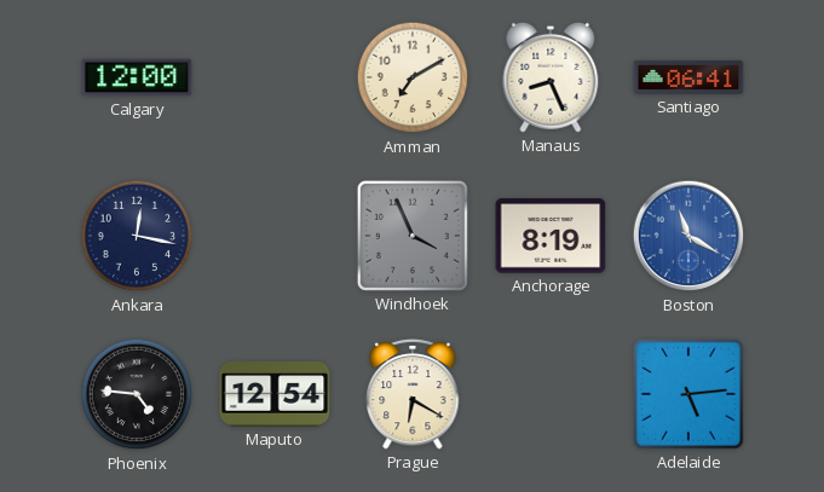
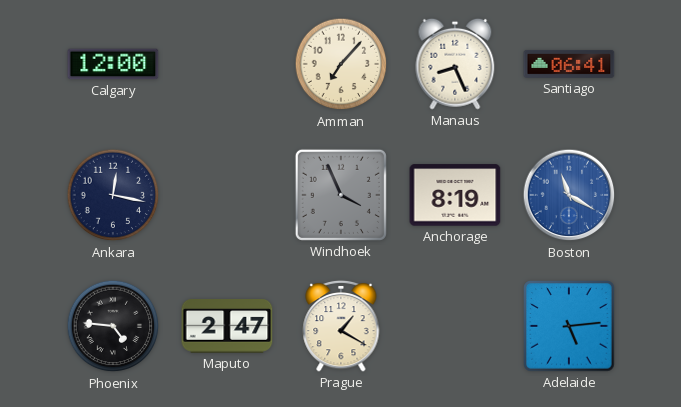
Amman: 7:10 -> 7:07
Maputo: 12:54 -> 2:47
Prague: 6:20 -> 1:20
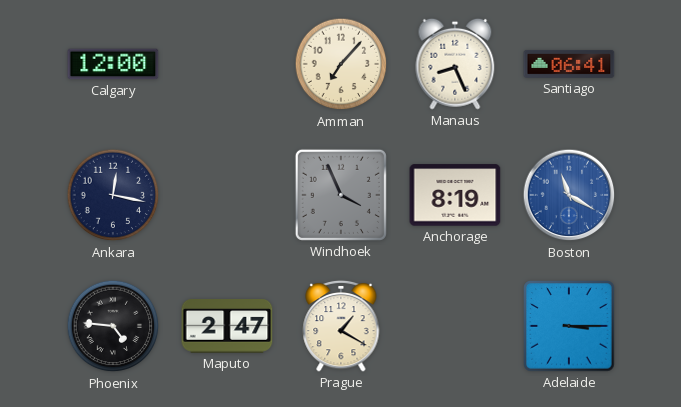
Adelaide: 5:14 -> 3:15
